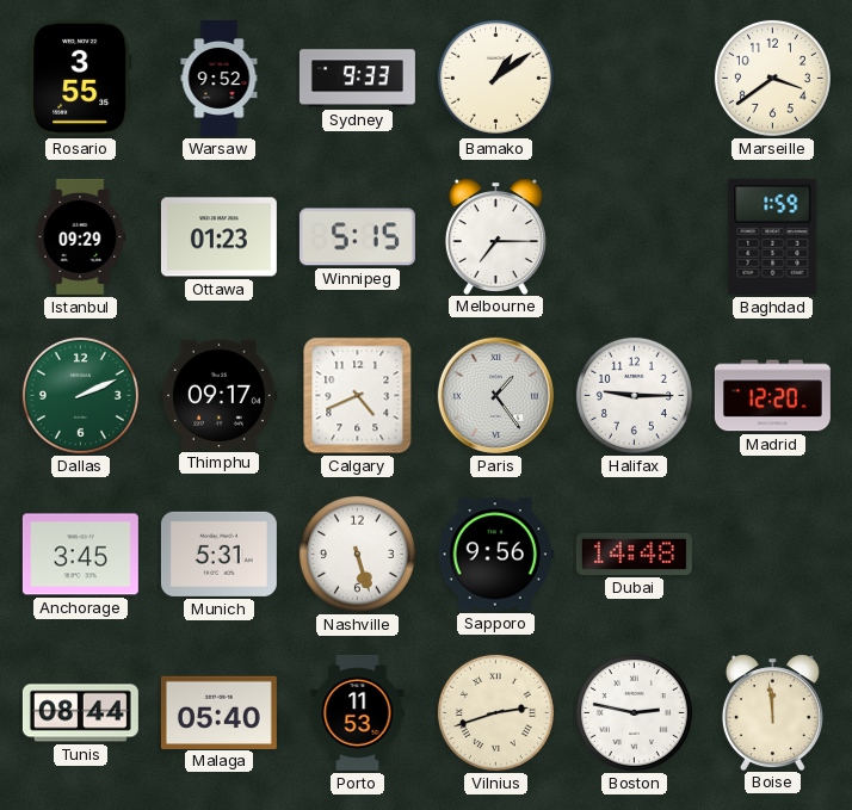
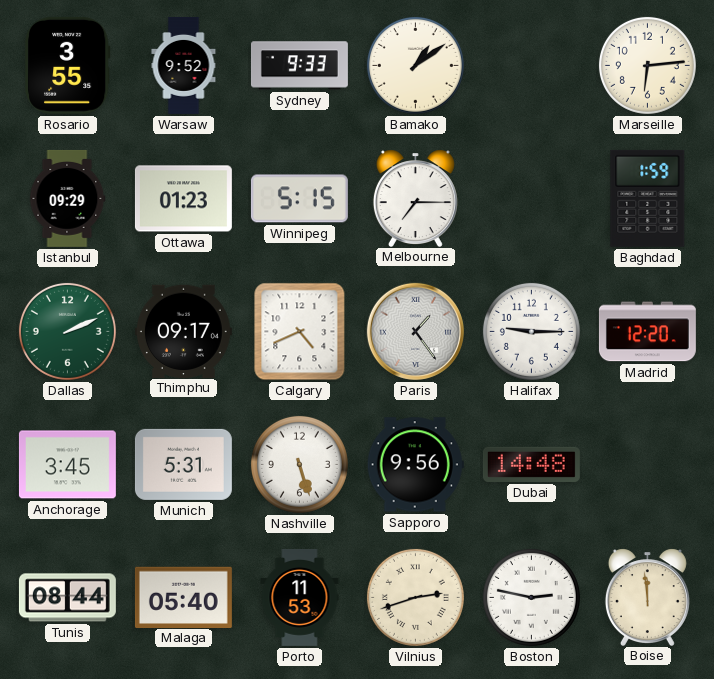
Marseille: 3:39 -> 6:14
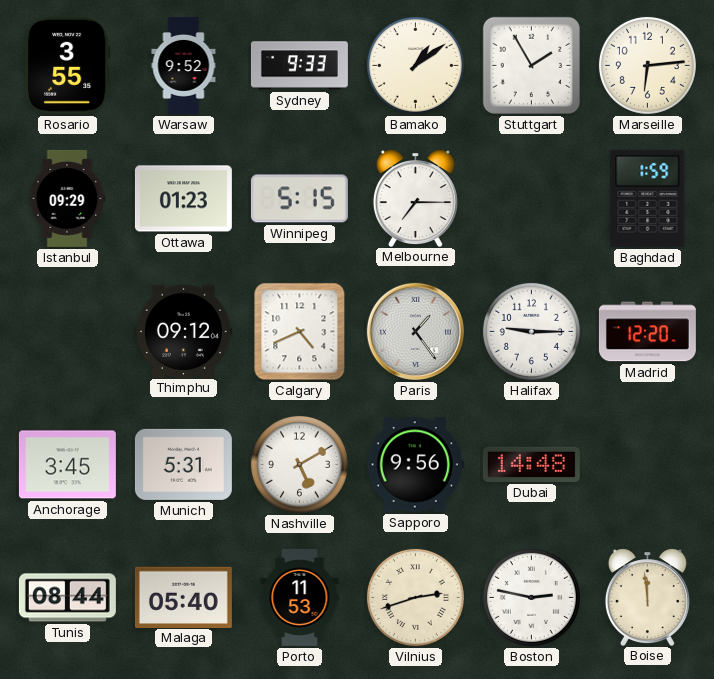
Stuttgart: none -> 1:55
Dallas: 2:11 -> none
Thimphu: 09:17 -> 09:12
Nashville: 5:27 -> 5:10
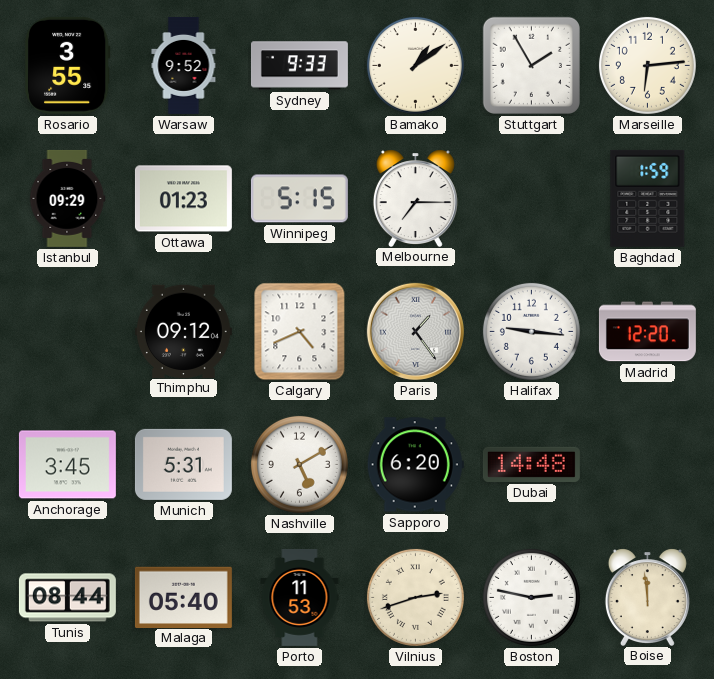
Halifax: 9:15 -> 9:16
Sapporo: 9:56 -> 6:20
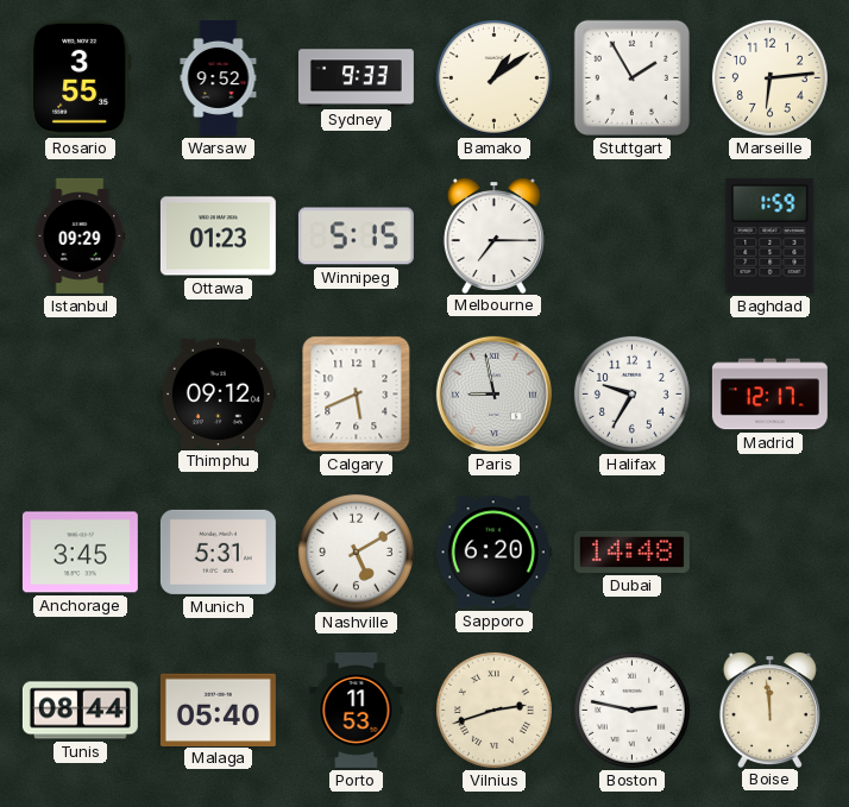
Calgary: 4:41 -> 5:41
Paris: 1:24 -> 8:58
Halifax: 9:16 -> 9:35
Madrid: 12:20 -> 12:17
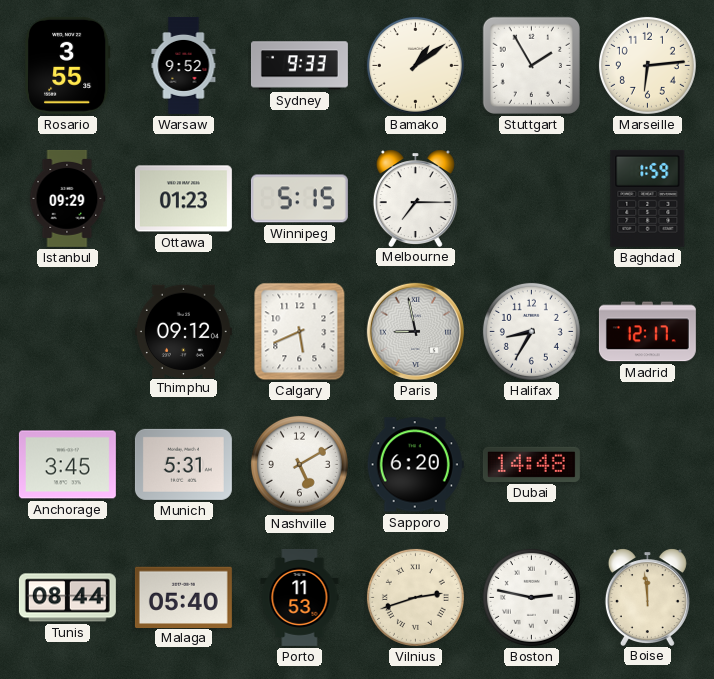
Halifax: 9:35 -> 8:35
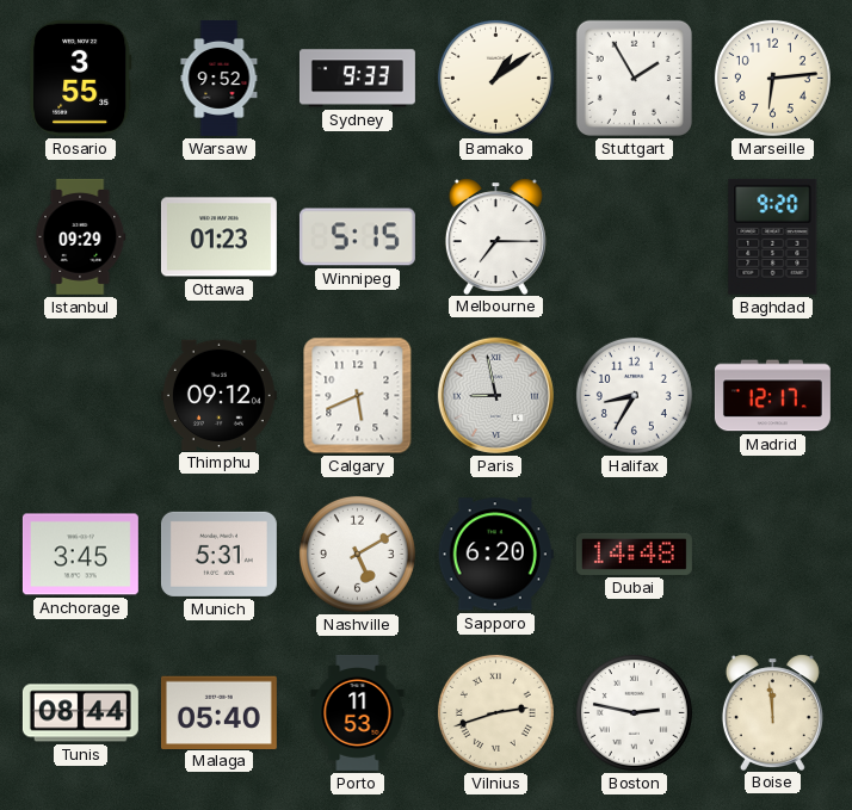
Baghdad: 1:59 -> 9:20
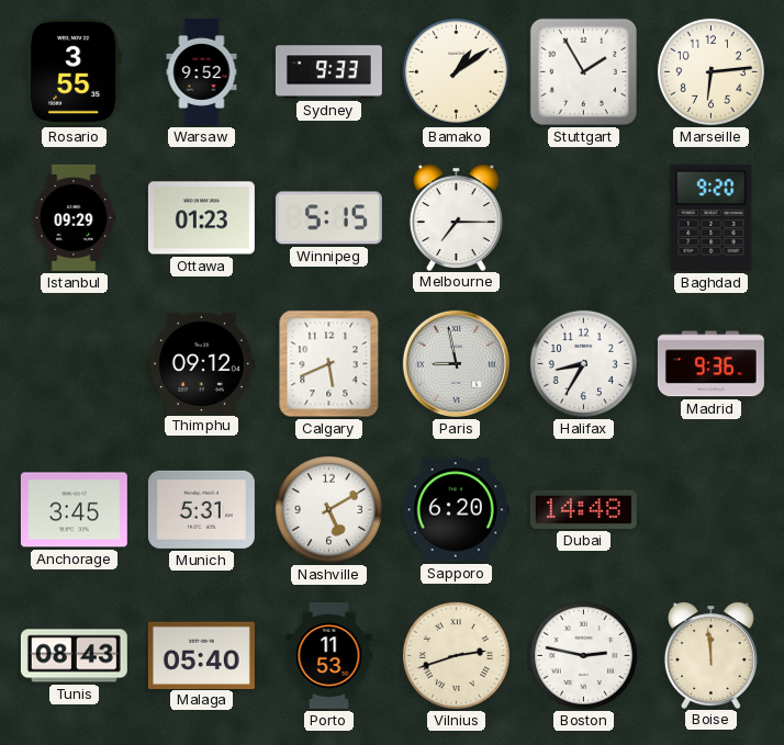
Madrid: 12:17 -> 9:36
Tunis: 08:44 -> 08:43
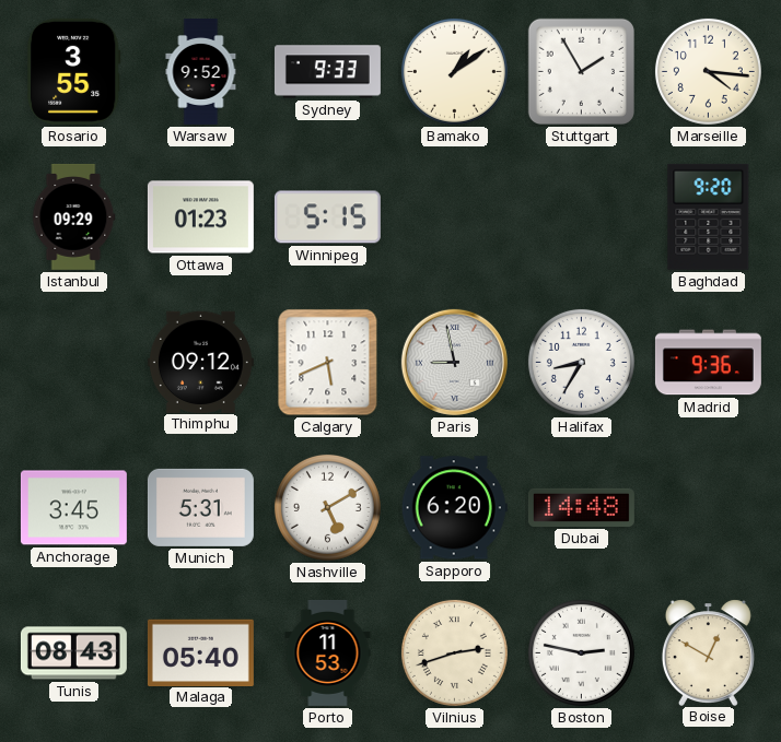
Marseille: 6:14 -> 4:16
Melbourne: 7:15 -> none
Boise: 11:59 -> 12:50
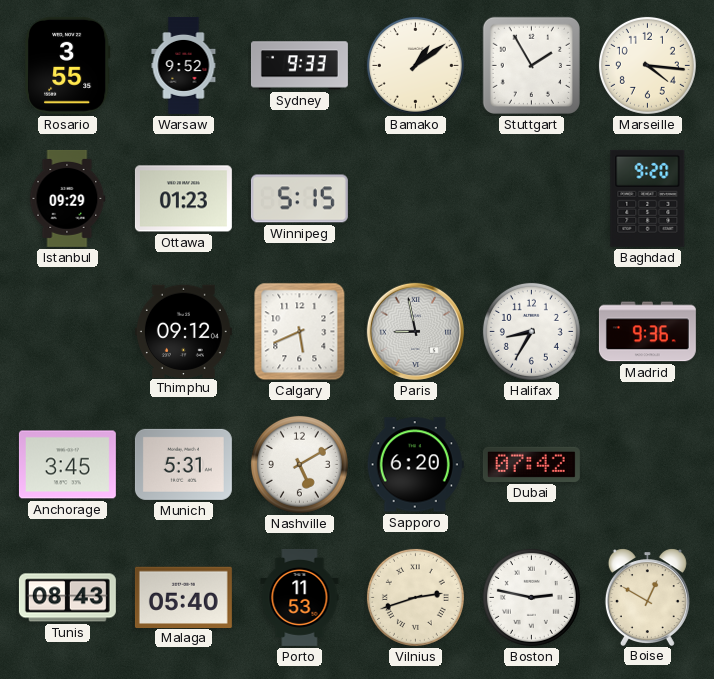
Dubai: 14:48 -> 07:42
